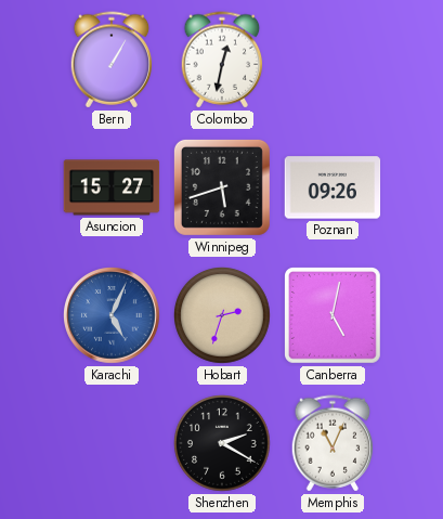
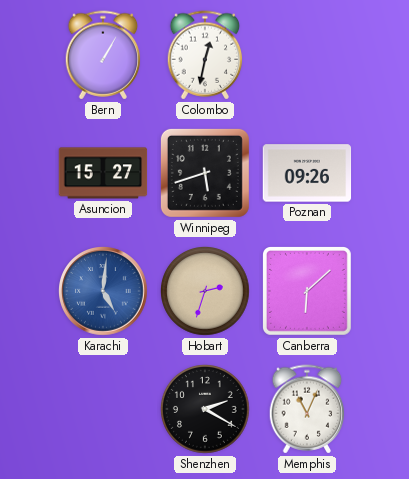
Karachi: 5:04 -> 5:01
Canberra: 5:02 -> 6:08
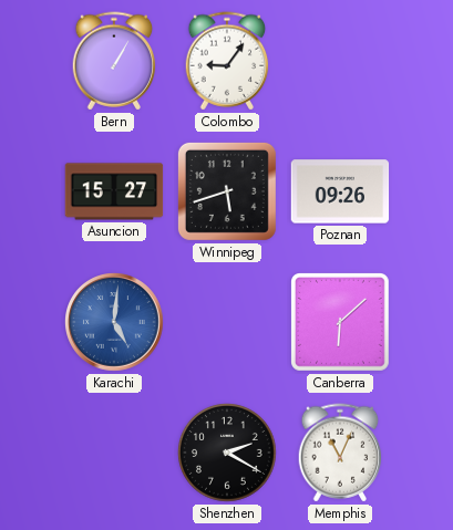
Colombo: 12:32 -> 9:06
Hobart: 2:33 -> none
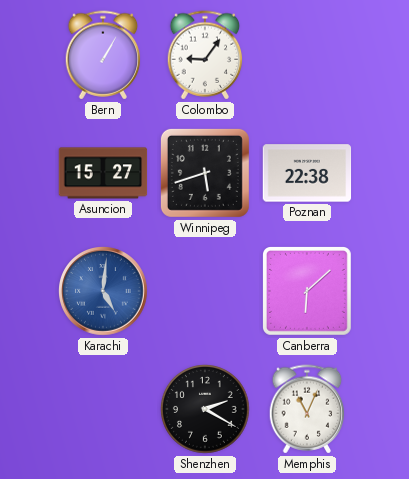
Poznan: 09:26 -> 22:38
